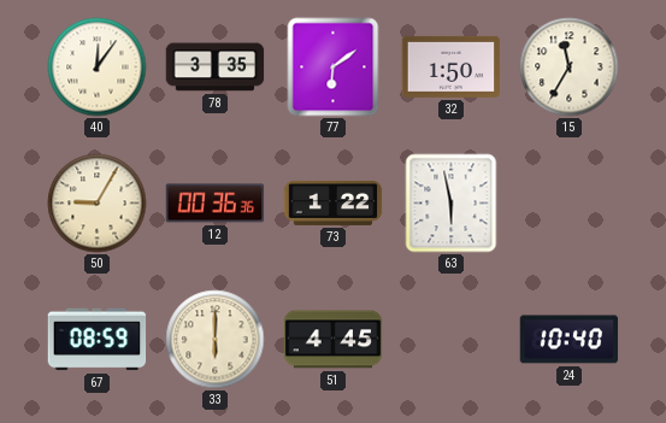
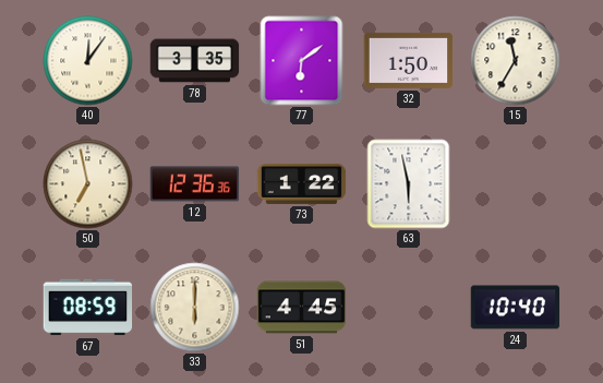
50: 9:05 -> 6:58
12: 00:36 -> 12:36
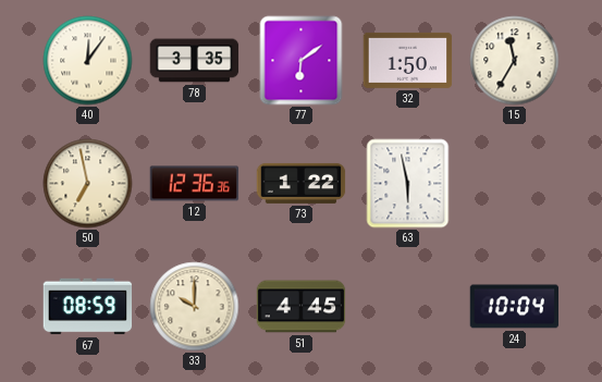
33: 6:00 -> 10:00
24: 10:40 -> 10:04
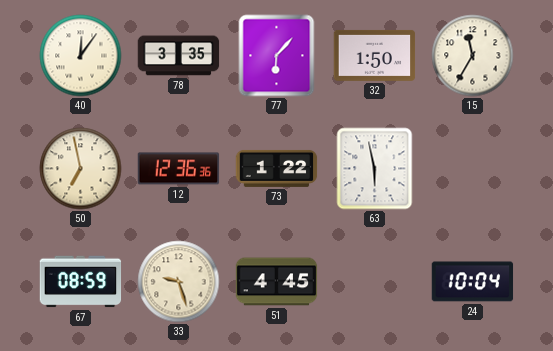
77: 6:09 -> 6:07
33: 10:00 -> 9:27
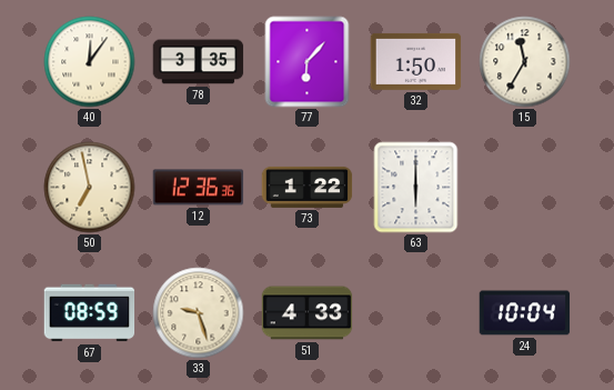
63: 5:58 -> 6:00
51: 4:45 -> 4:33
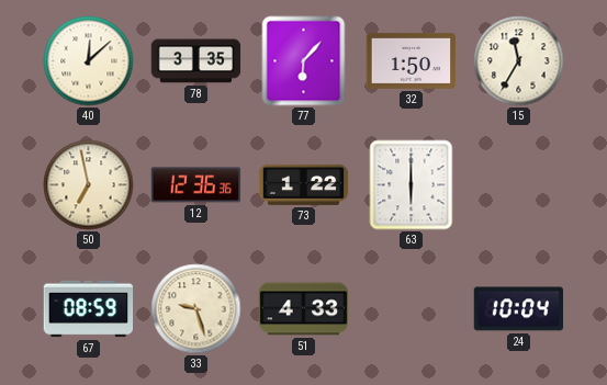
40: 12:06 -> 12:08
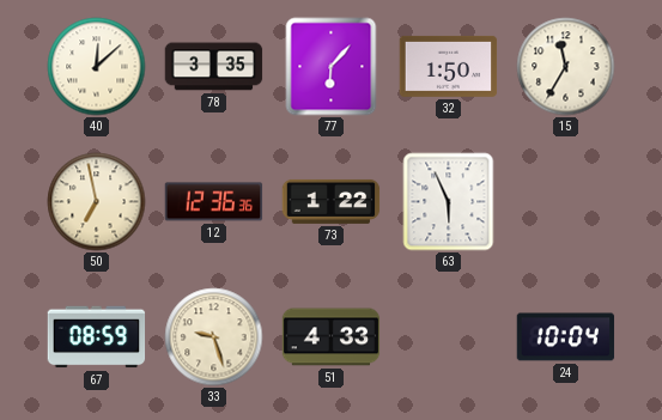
63: 6:00 -> 5:56
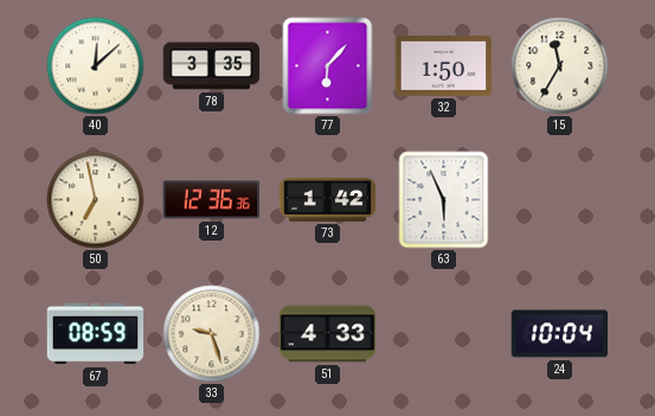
73: 1:22 -> 1:42
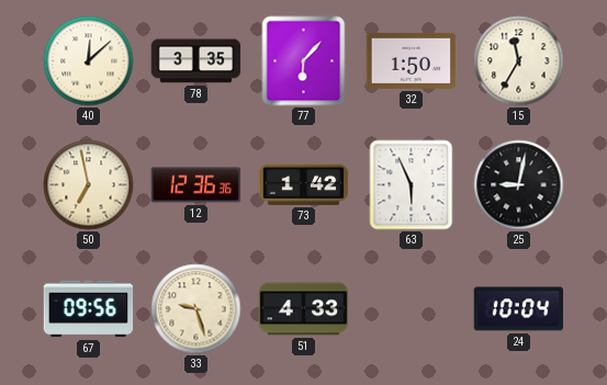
25: none -> 9:02
67: 08:59 -> 09:56
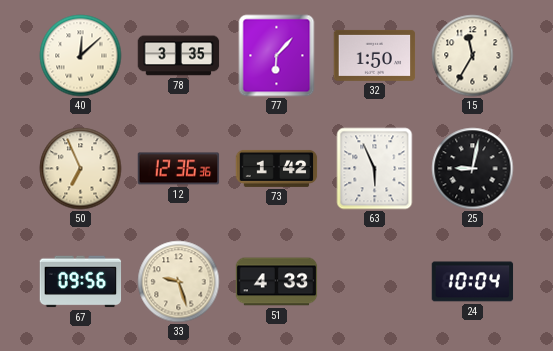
50: 6:58 -> 6:56
